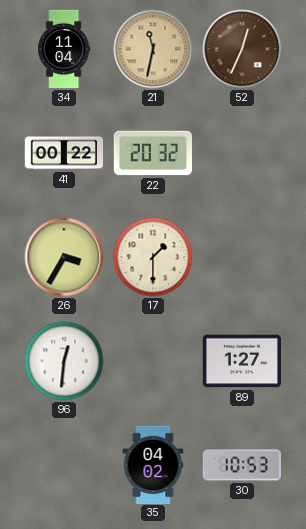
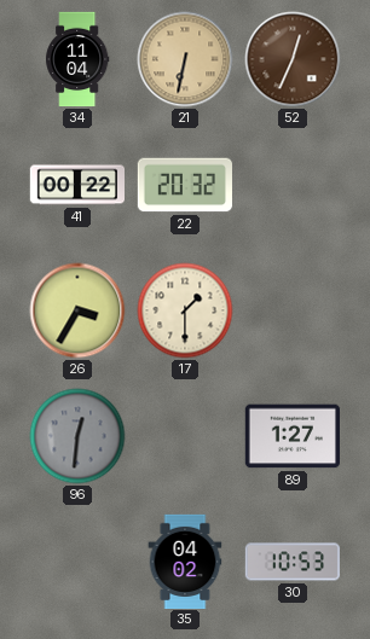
21: 11:32 -> 6:32
96 dial: white -> grey
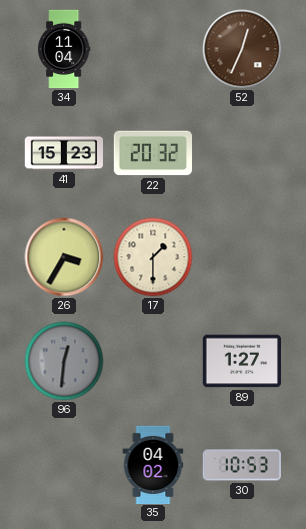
21: 6:32 -> none
41: 00:22 -> 15:23
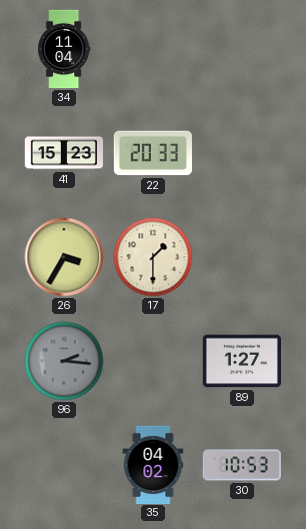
52: 12:34 -> none
22: 20:32 -> 20:33
96: 12:31 -> 2:16
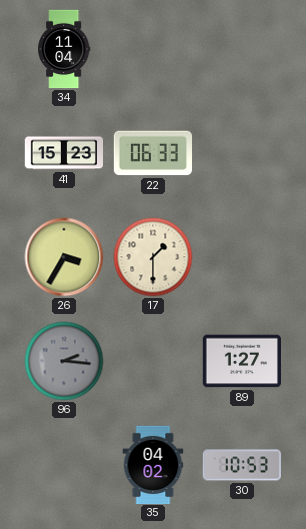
22: 20:33 -> 06:33
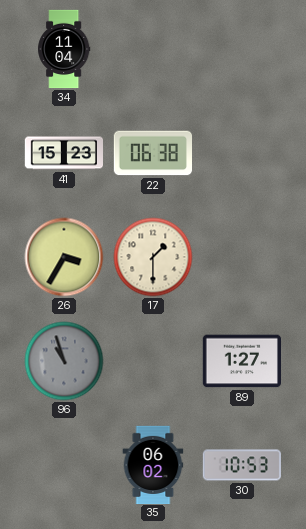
22: 06:33 -> 06:38
96: 2:16 -> 10:57
35: 04:02 -> 06:02
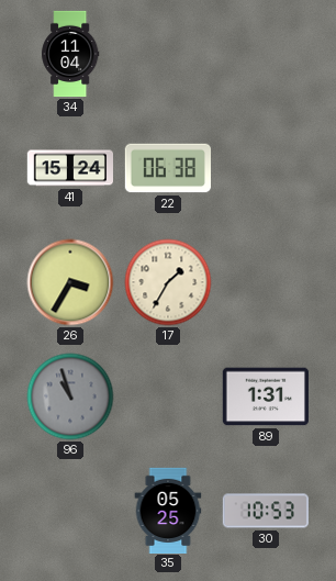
41: 15:23 -> 15:24
17: 1:30 -> 1:35
89: 1:27 -> 1:31
35: 06:02 -> 05:25
